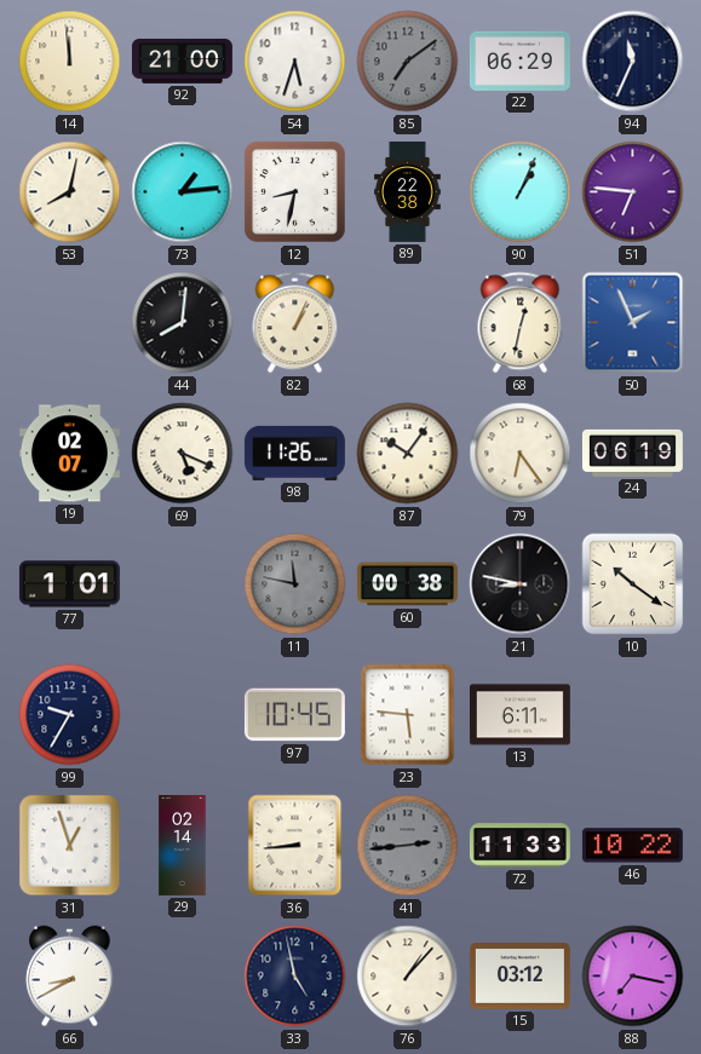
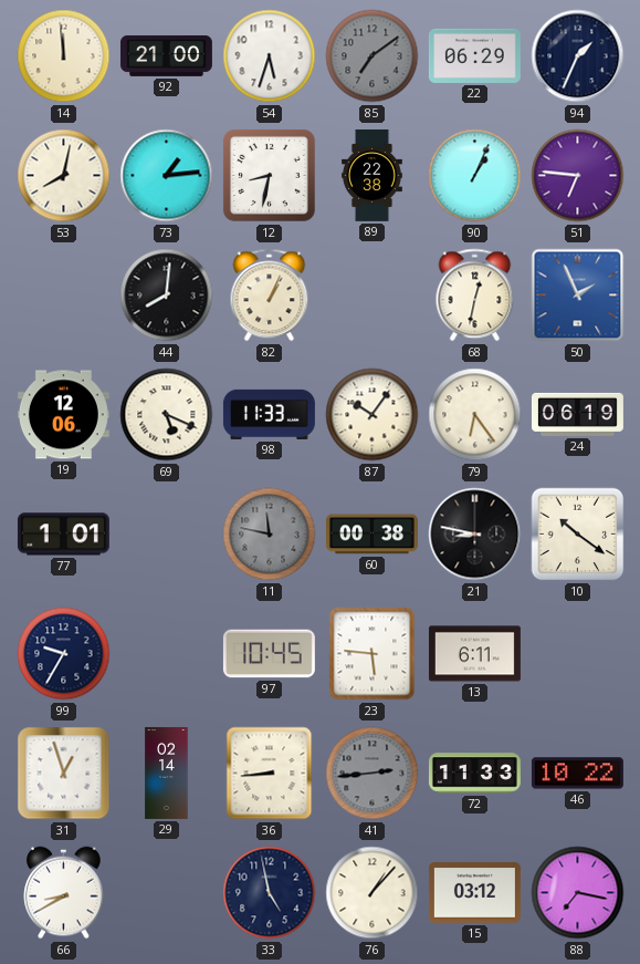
94: 11:34 -> 1:34
19: 02:07 -> 12:06
98: 11:26 -> 11:33
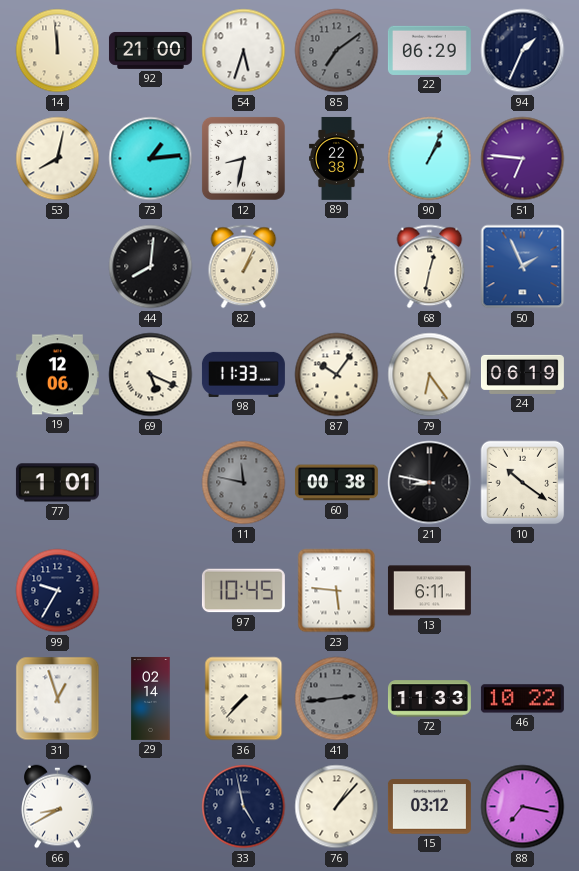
36: 8:44 -> 7:37
